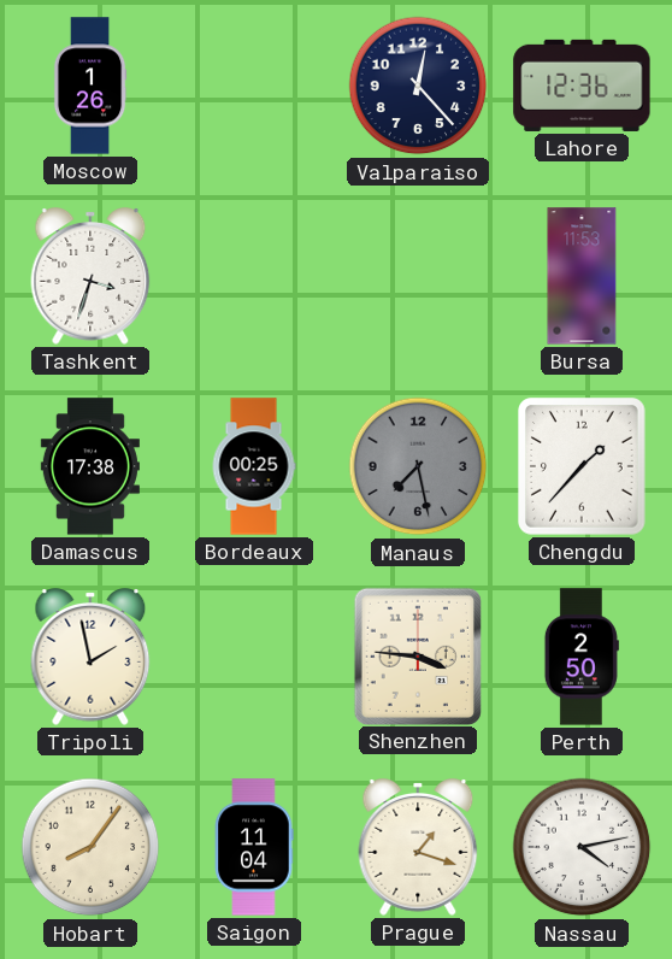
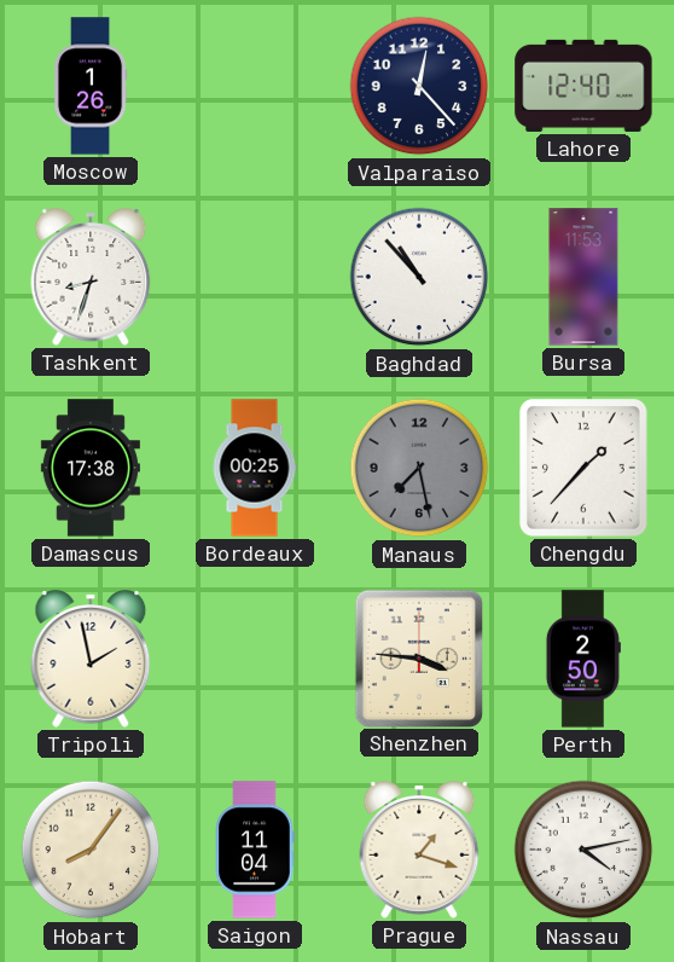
Lahore: 12:36 -> 12:40
Tashkent: 3:33 -> 8:33
Baghdad: none -> 10:53
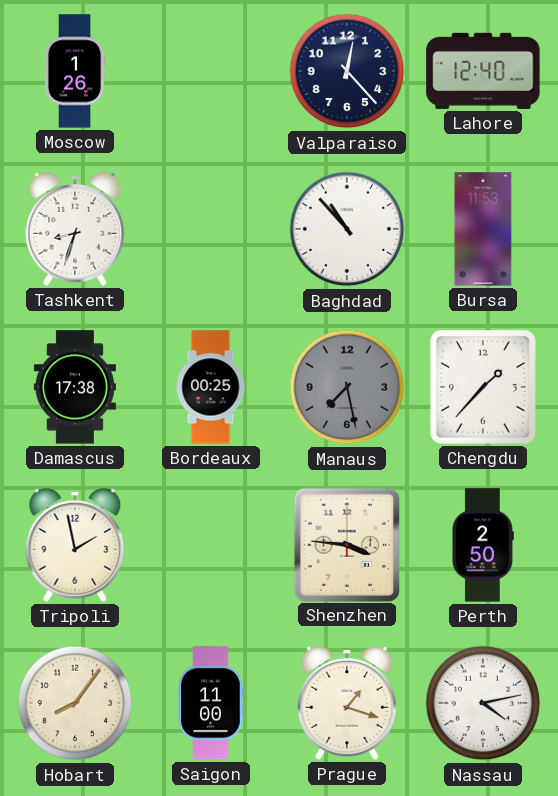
Saigon: 11:04 -> 11:00
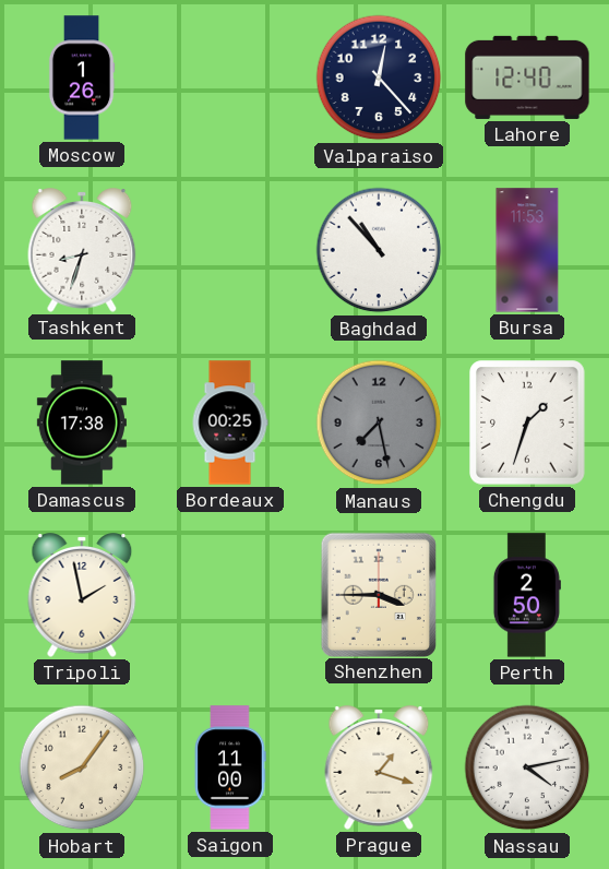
Chengdu: 1:37 -> 1:33
Shenzhen: 3:46 -> 3:45
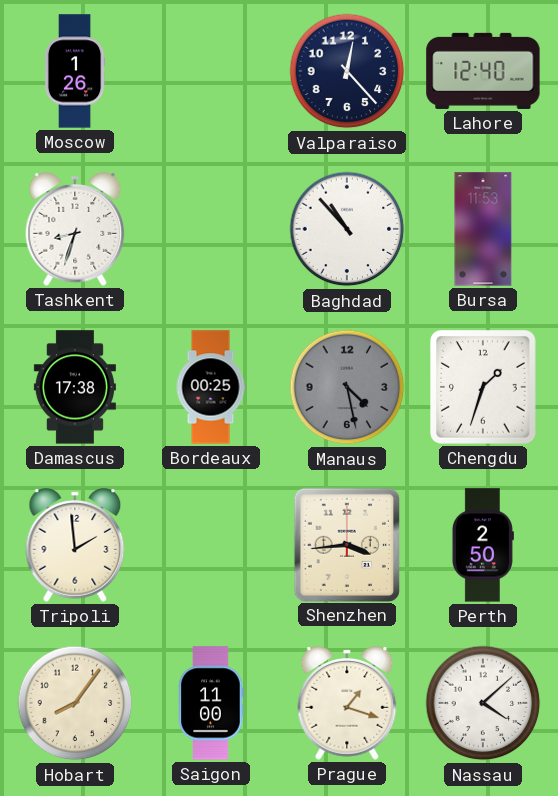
Manaus: 7:28 -> 4:28
Tripoli: 1:58 -> 1:59
Shenzhen: 3:45 -> 3:44
Nassau: 4:13 -> 4:08
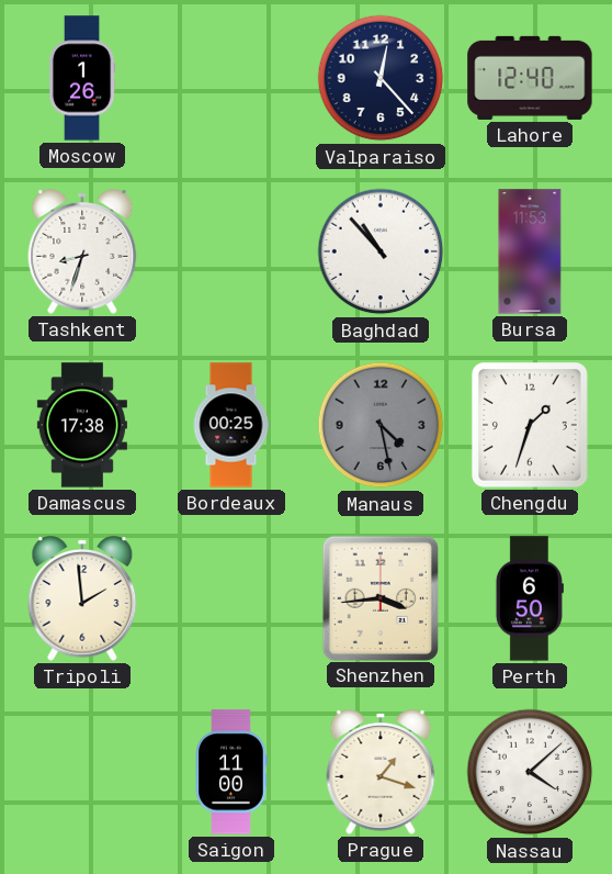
Perth: 2:50 -> 6:50
Hobart: 8:06 -> none
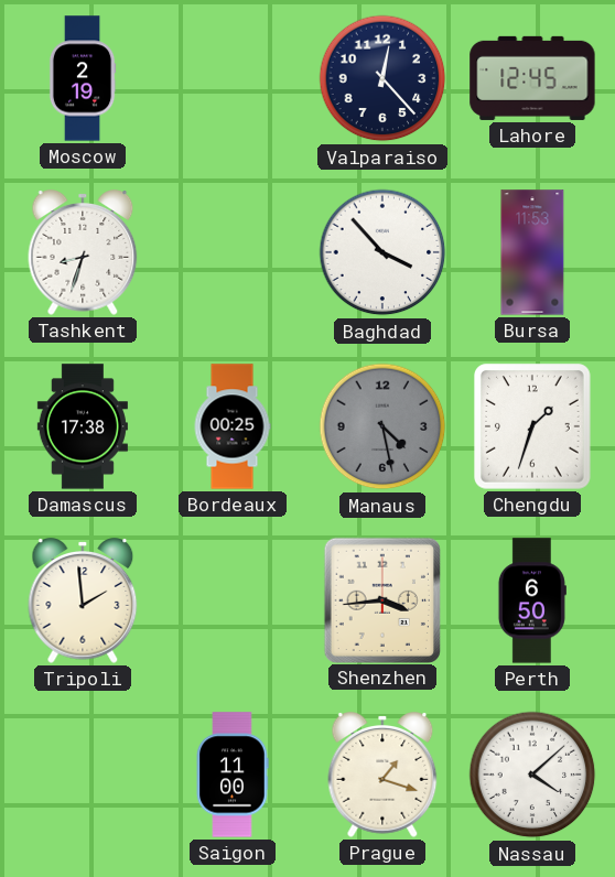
Moscow: 1:26 -> 2:19
Lahore: 12:40 -> 12:45
Baghdad: 10:53 -> 3:53
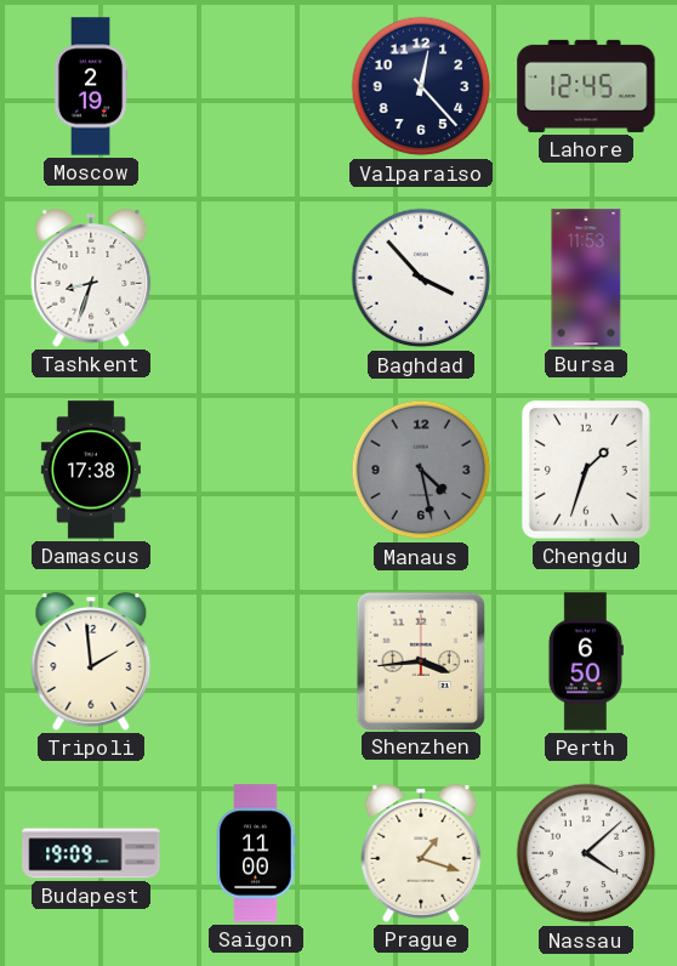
Bordeaux: 00:25 -> none
Budapest: none -> 19:09
